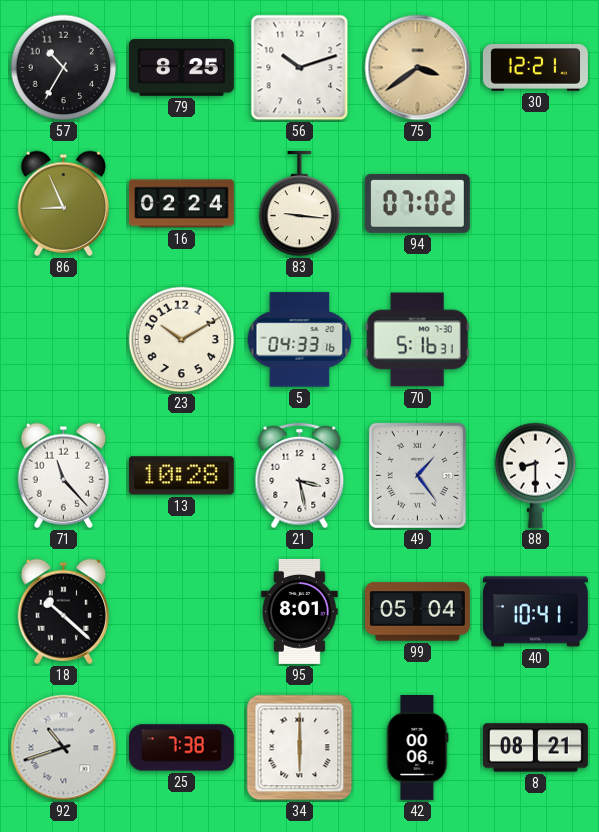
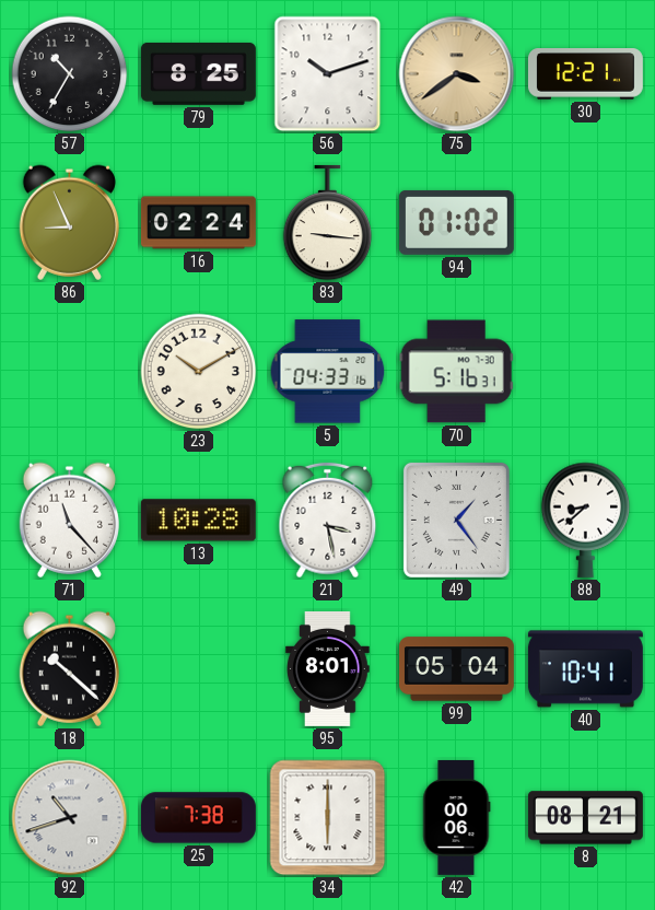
94: 07:02 -> 01:02
88: 8:30 -> 8:38
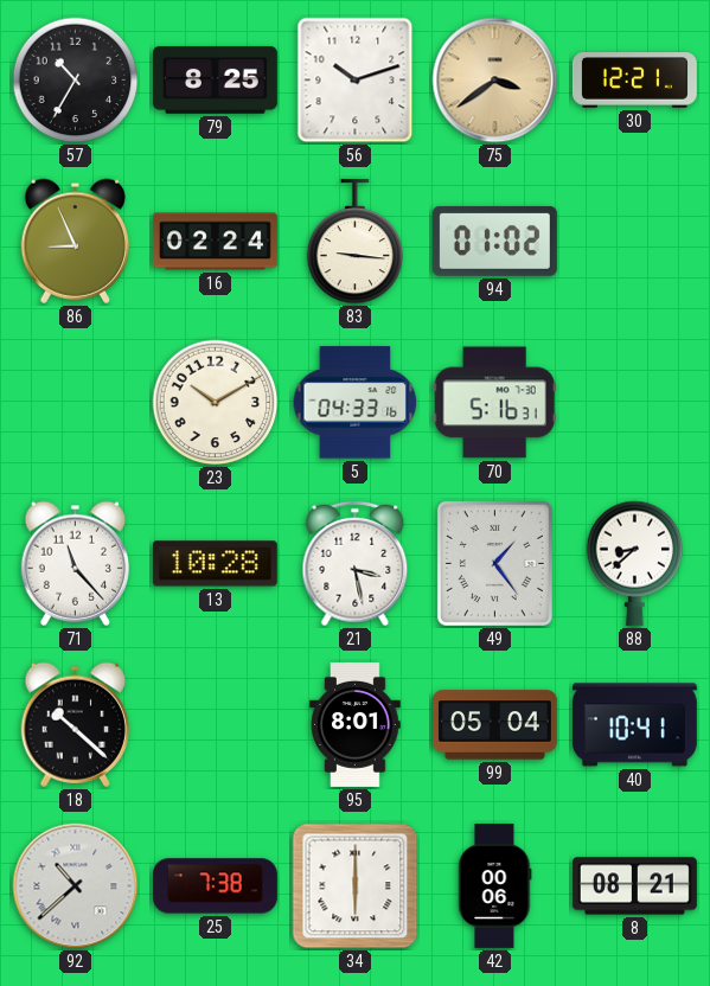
92: 10:42 -> 10:38
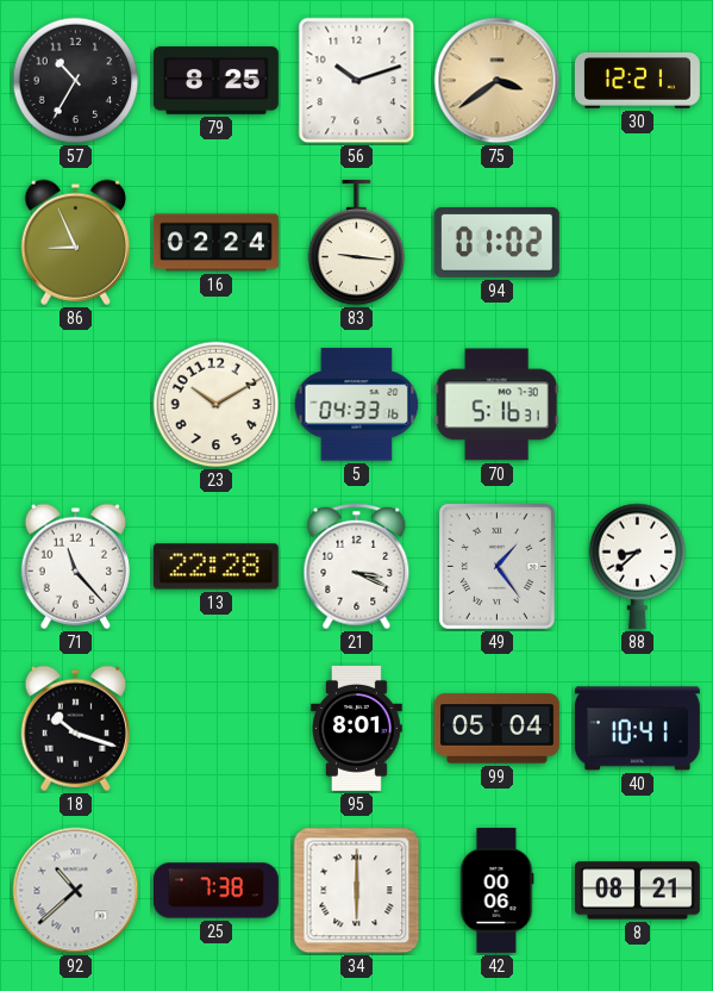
13: 10:28 -> 22:28
21: 3:28 -> 3:19
18: 10:22 -> 10:18
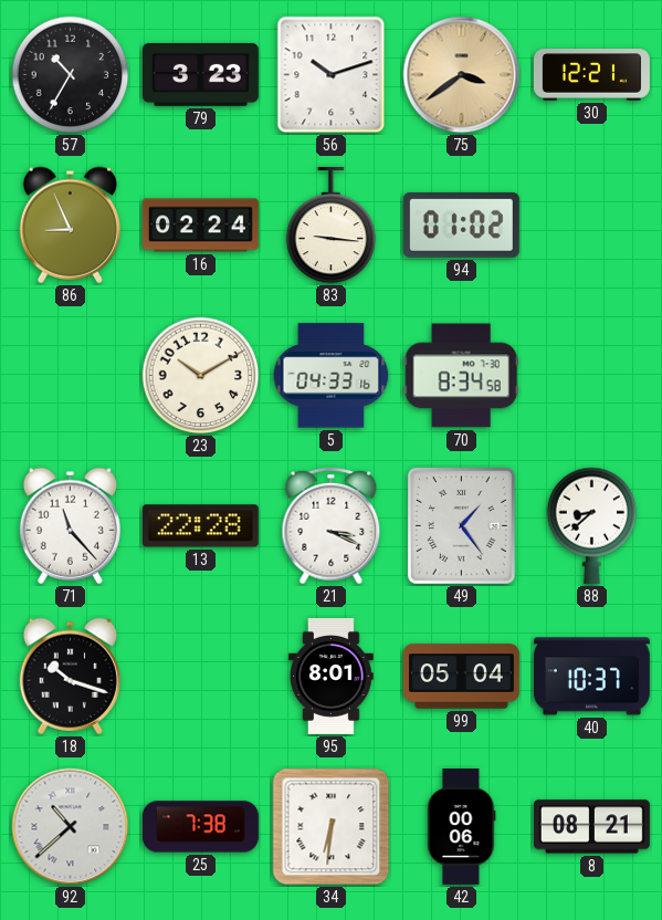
79: 8:25 -> 3:23
70: 5:16 -> 8:34
40: 10:41 -> 10:37
34: 6:00 -> 6:31
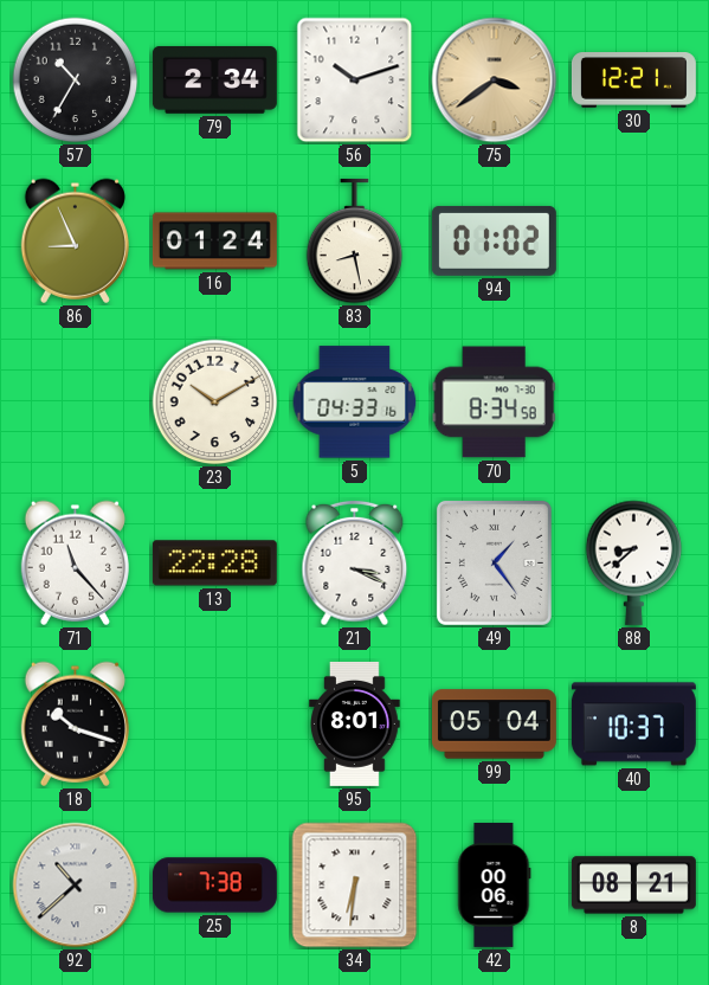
79: 3:23 -> 2:34
16: 02:24 -> 01:24
83: 9:16 -> 8:28
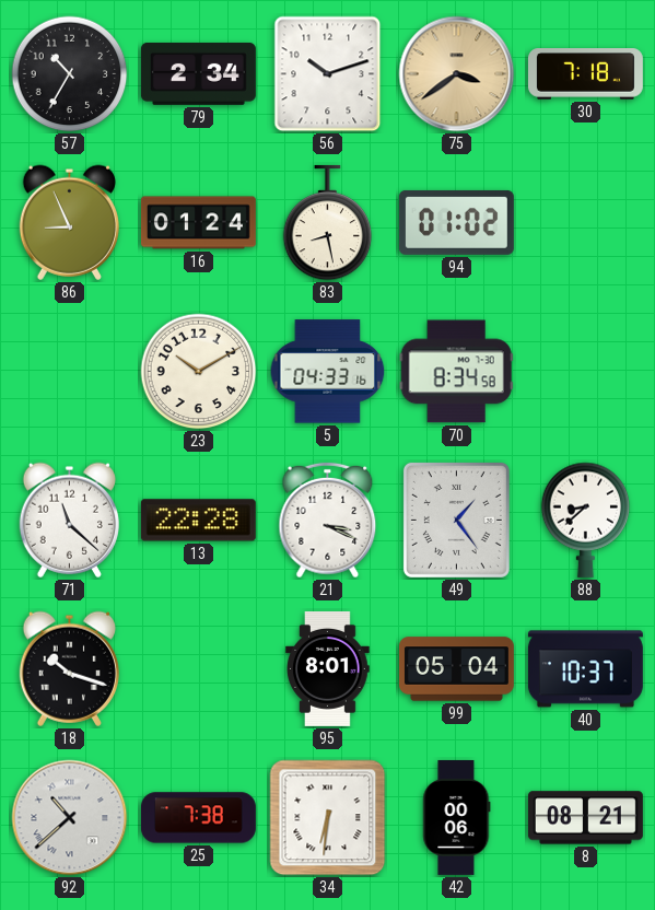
30: 12:21 -> 7:18
71: 11:23 -> 11:22
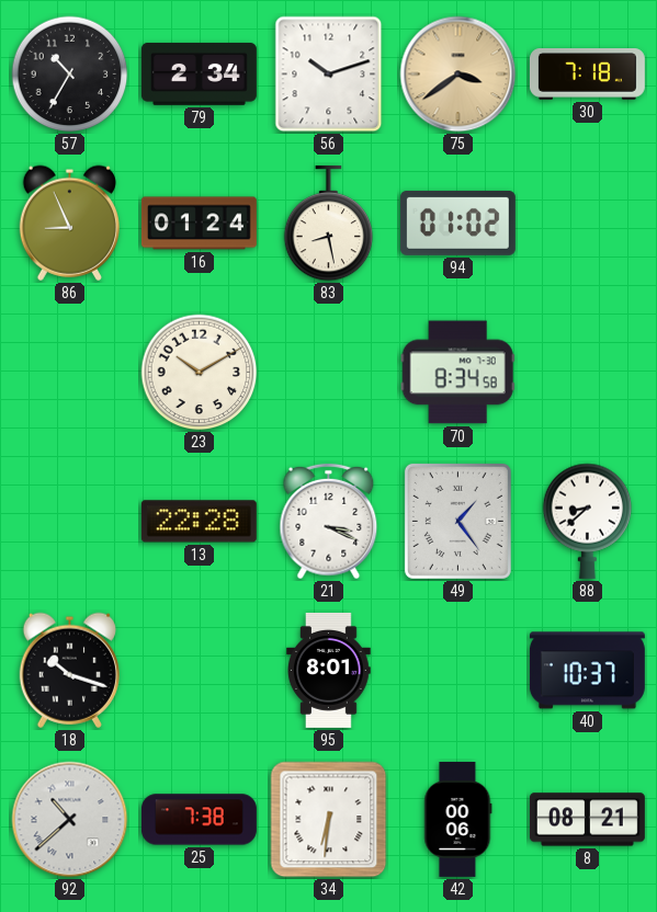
5: 04:33 -> none
71: 11:22 -> none
99: 05:04 -> none
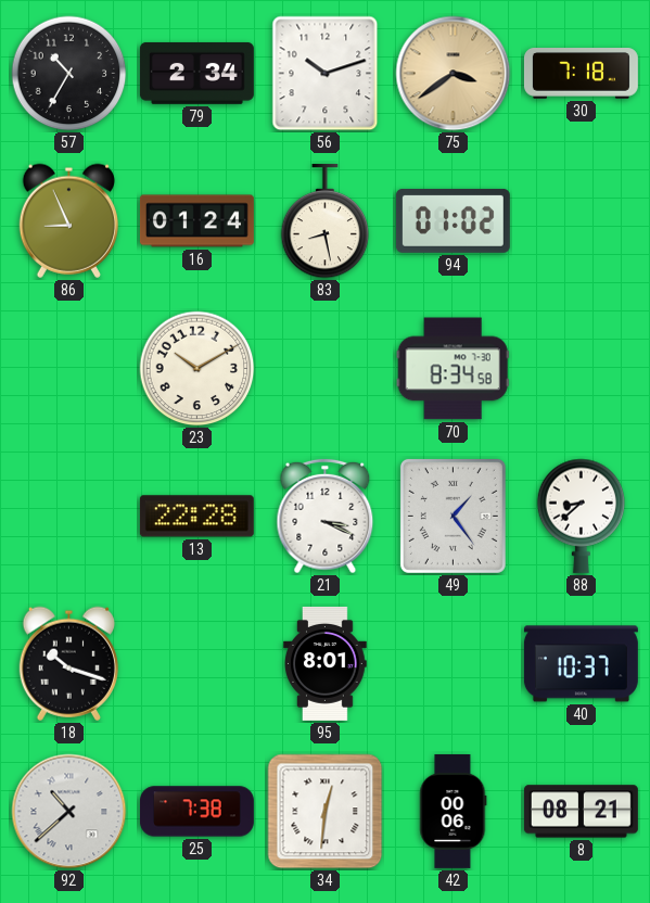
34: 6:31 -> 12:31
